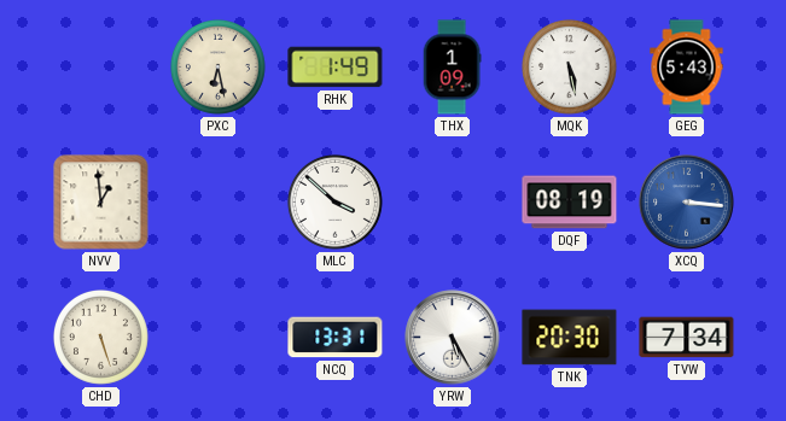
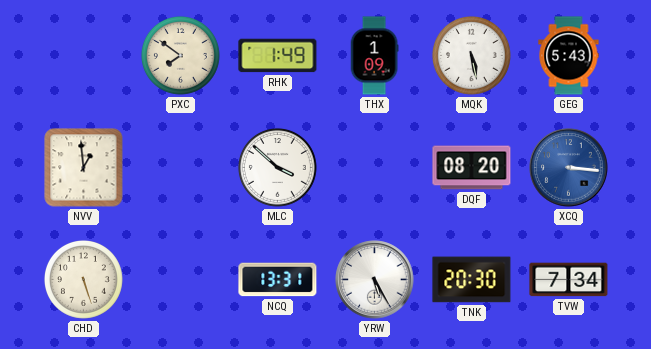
PXC: 6:28 -> 7:51
DQF: 08:19 -> 08:20
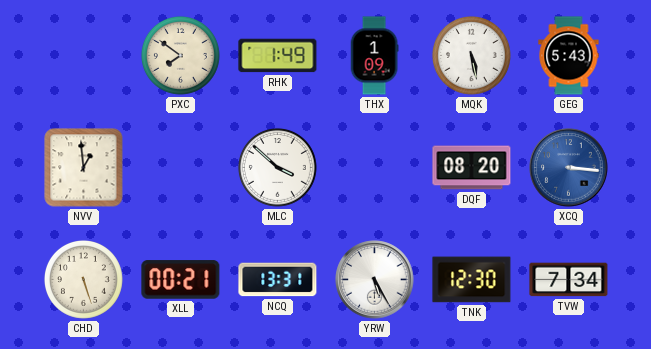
XLL: none -> 00:21
TNK: 20:30 -> 12:30
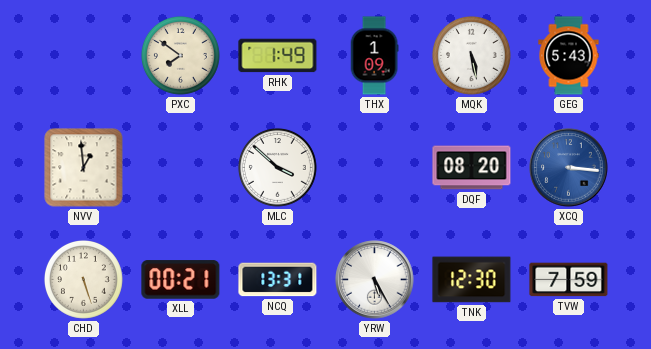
TVW: 7:34 -> 7:59
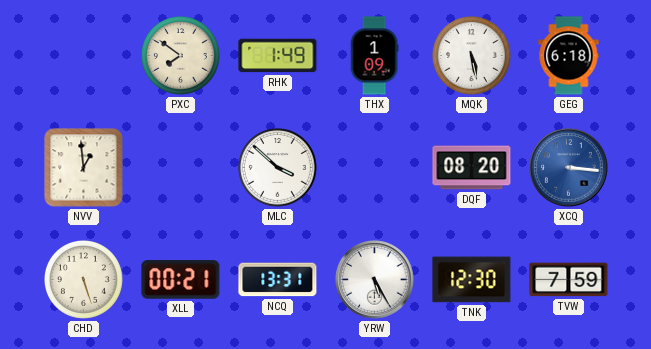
GEG: 5:43 -> 6:18
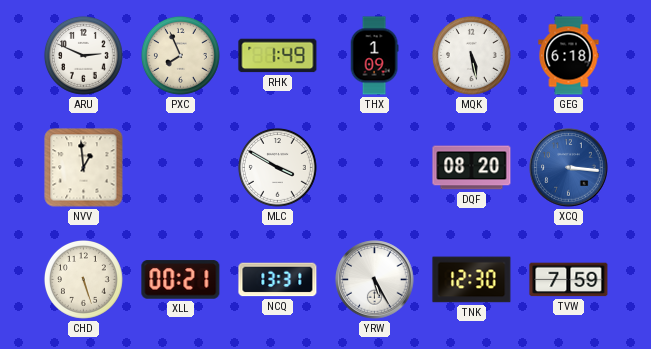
ARU: none -> 2:49
PXC: 7:51 -> 7:56
MLC: 3:52 -> 3:50
